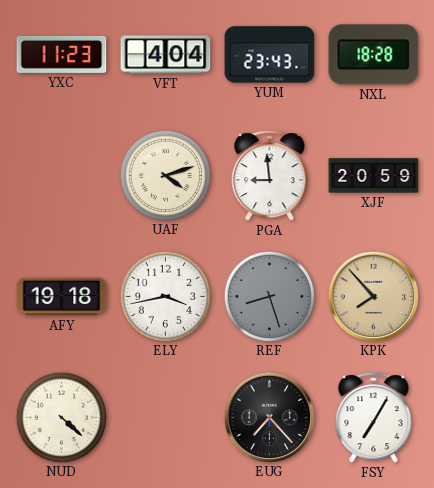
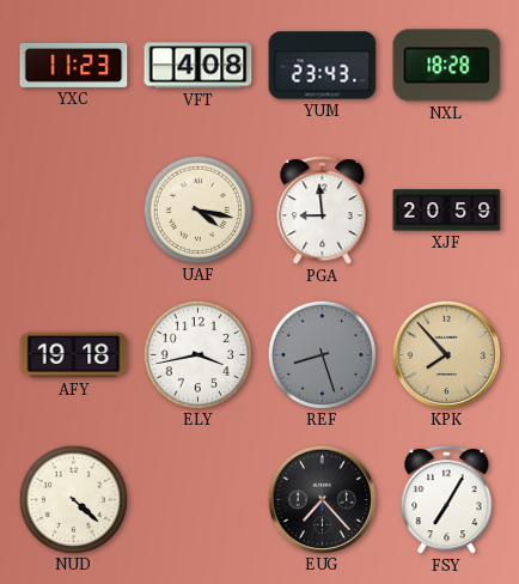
VFT: 4:04 -> 4:08
UAF: 4:12 -> 4:17
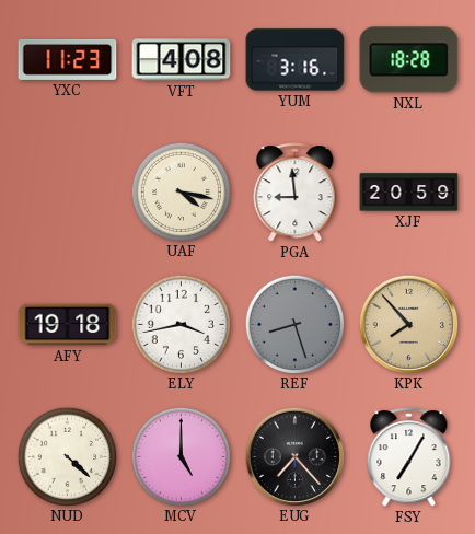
YUM: 23:43 -> 3:16
MCV: none -> 5:00
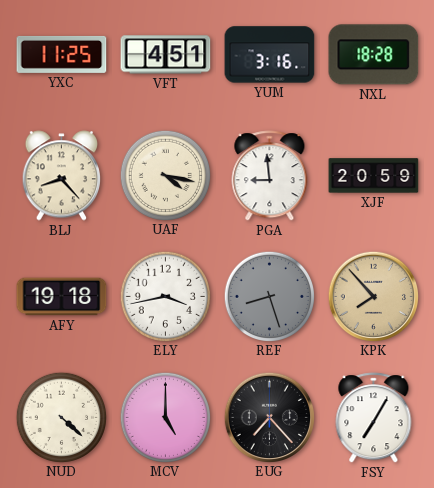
YXC: 11:23 -> 11:25
VFT: 4:08 -> 4:51
BLJ: none -> 8:23
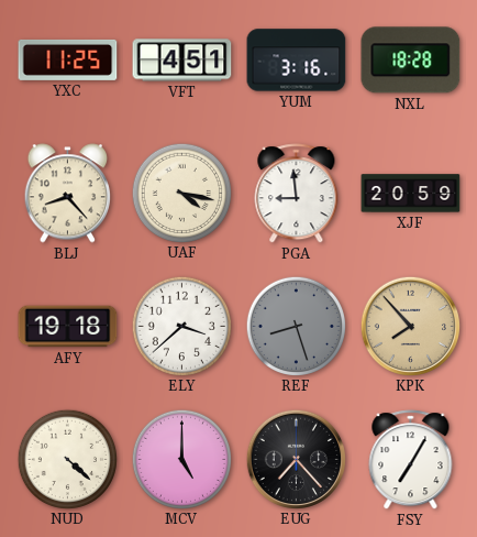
ELY: 3:43 -> 3:38
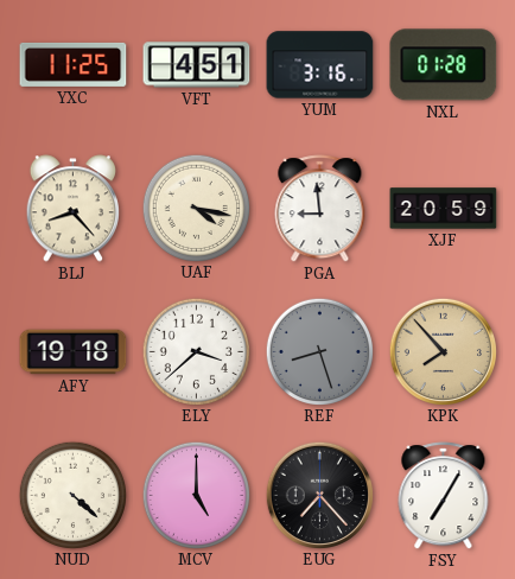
NXL: 18:28 -> 01:28
